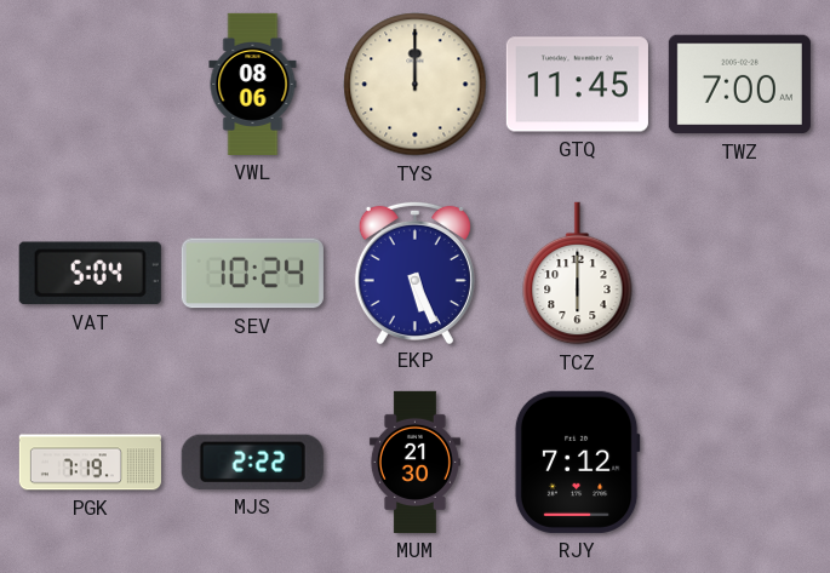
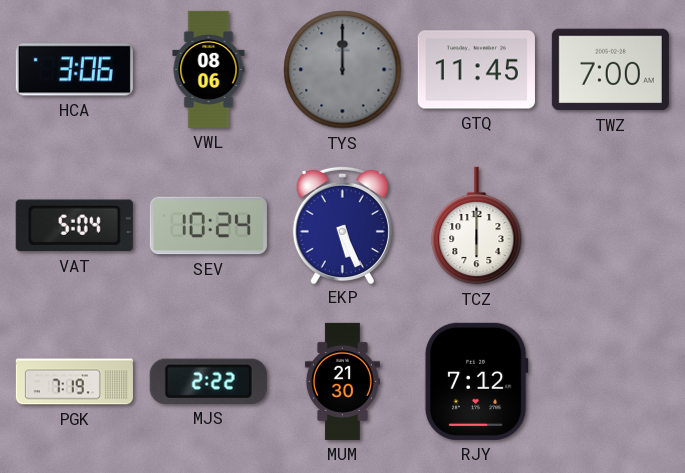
HCA: none -> 3:06
TYS dial: cream -> grey
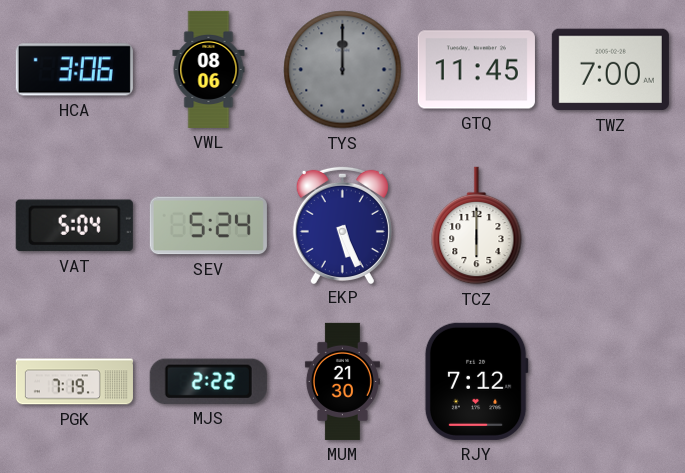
SEV: 10:24 -> 5:24
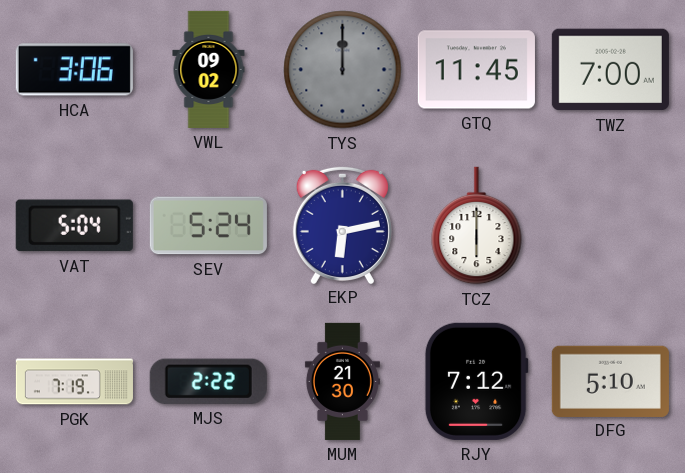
VWL: 08:06 -> 09:02
EKP: 5:26 -> 6:13
DFG: none -> 5:10
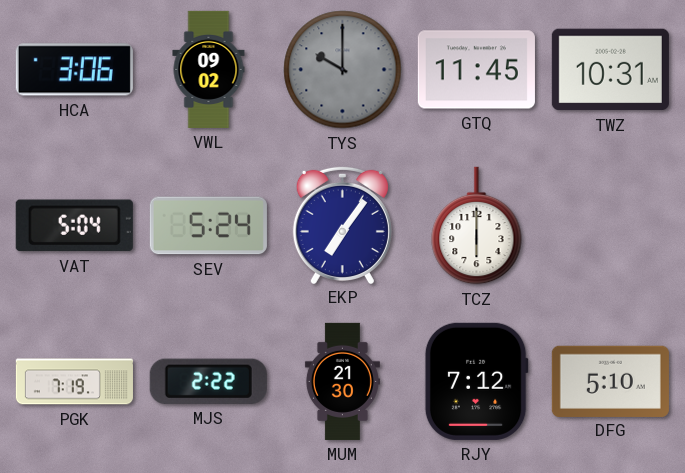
TYS: 12:00 -> 10:00
TWZ: 7:00 -> 10:31
EKP: 6:13 -> 7:06
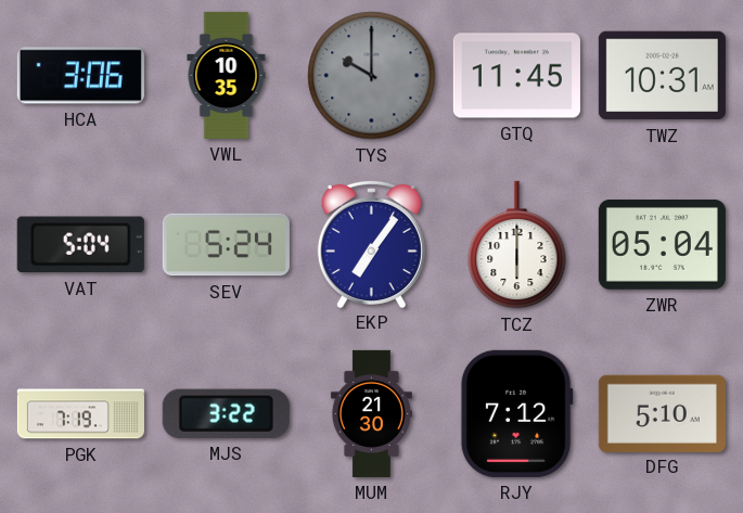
VWL: 09:02 -> 10:35
ZWR: none -> 05:04
MJS: 2:22 -> 3:22
